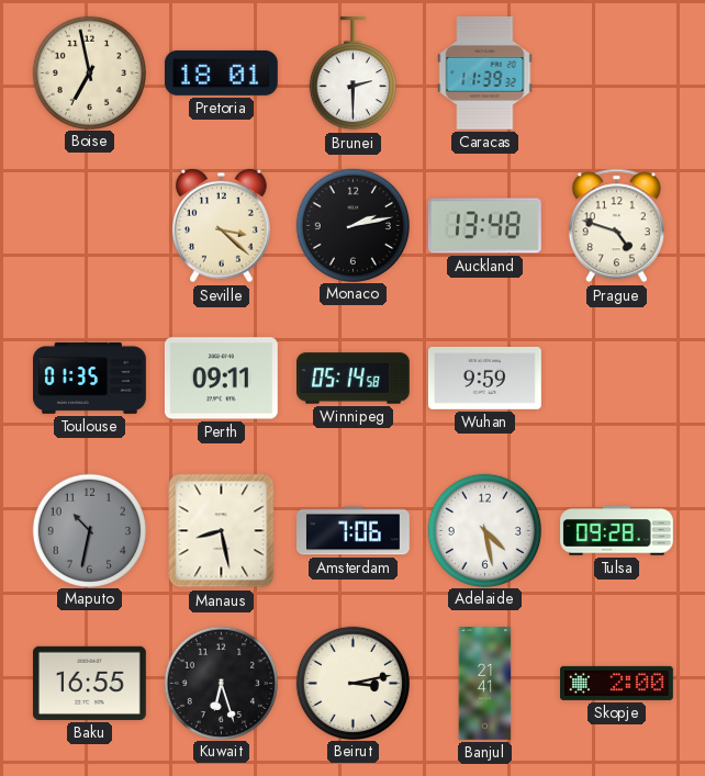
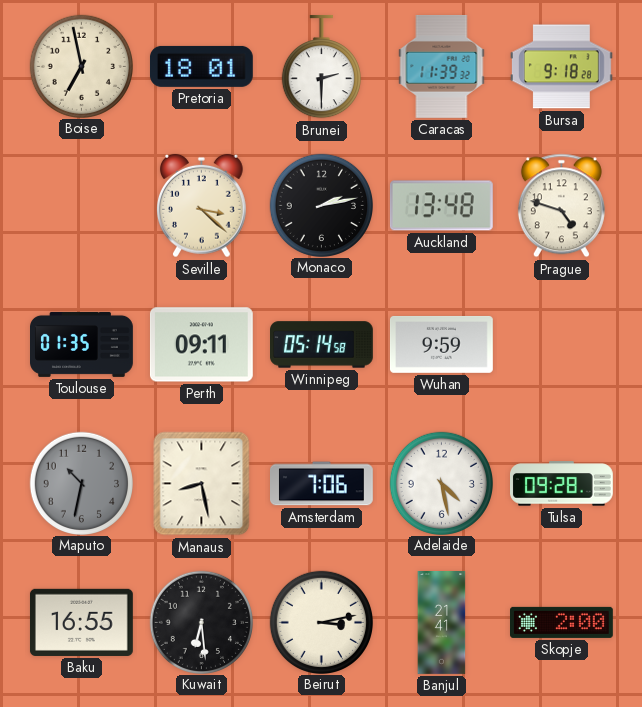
Bursa: none -> 9:18
Kuwait: 6:27 -> 6:29
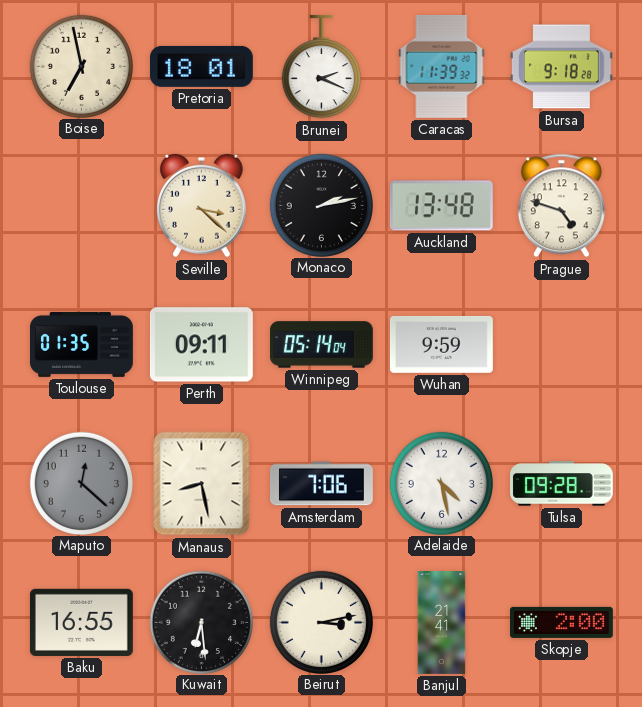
Brunei: 2:30 -> 2:19
Winnipeg: 05:14:58 -> 05:14:04
Maputo: 10:32 -> 12:22
